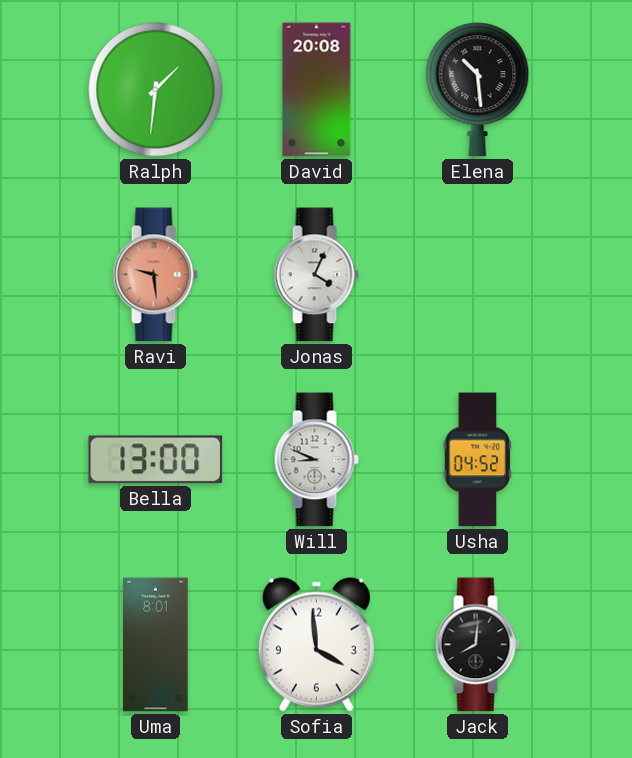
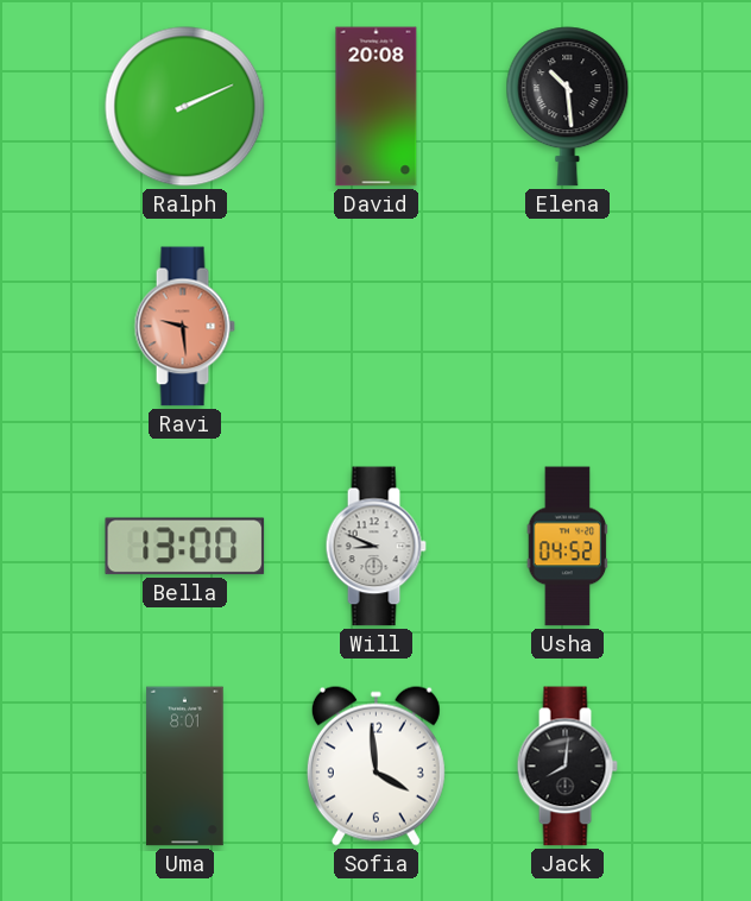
Ralph: 1:31 -> 2:11
Jonas: 4:04 -> none
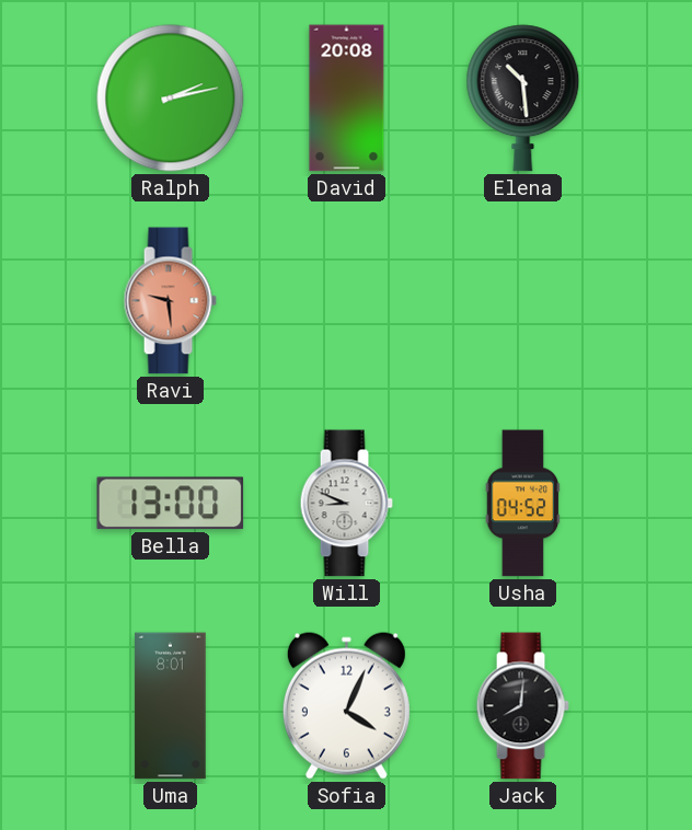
Ralph: 2:11 -> 2:13
Sofia: 3:59 -> 4:04
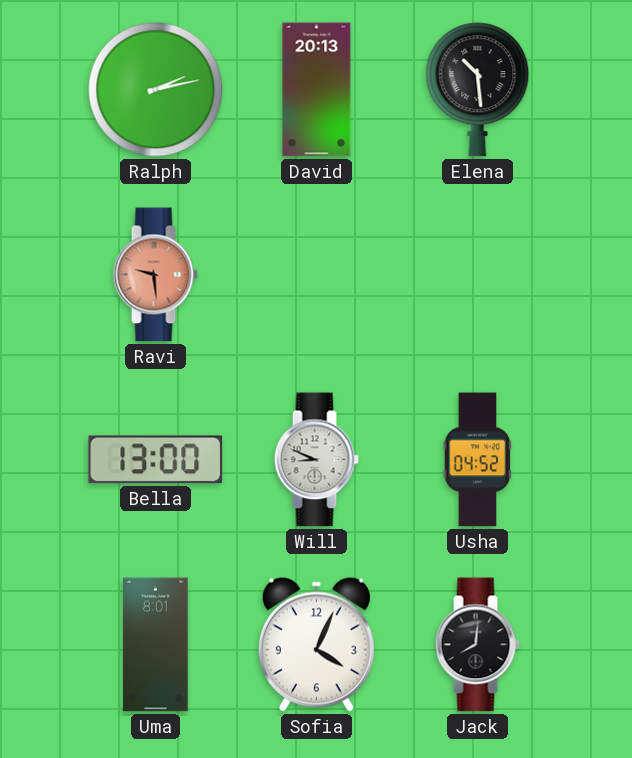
David: 20:08 -> 20:13
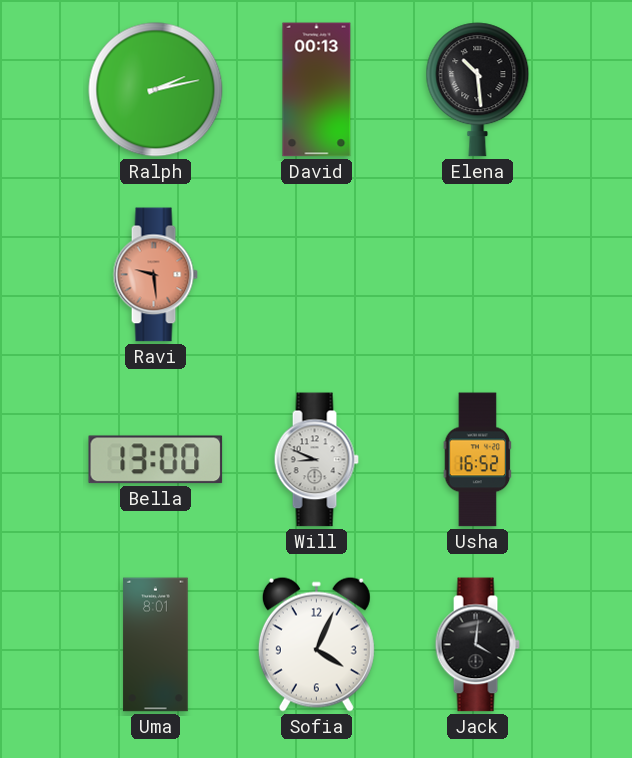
David: 20:13 -> 00:13
Usha: 04:52 -> 16:52
Jack: 8:01 -> 4:01
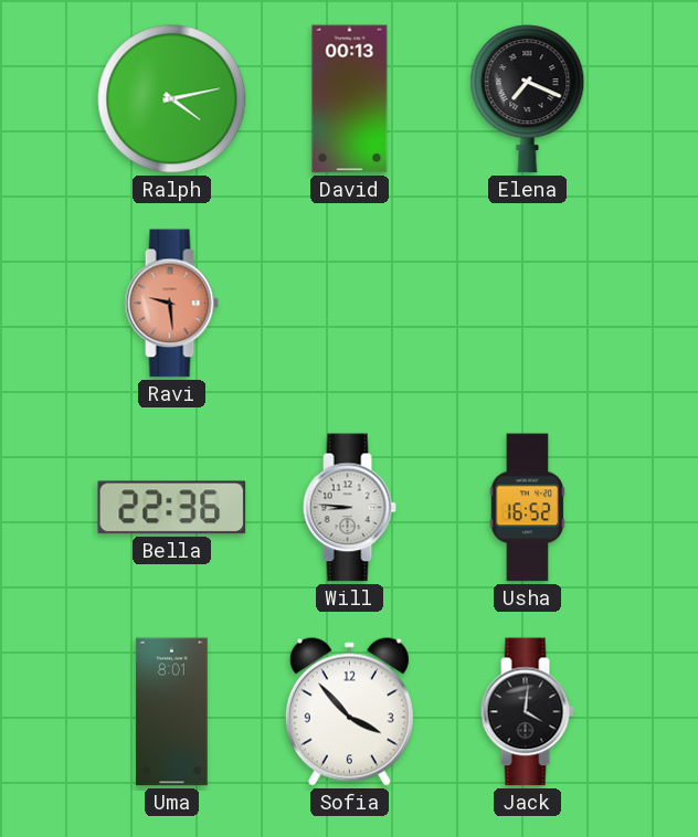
Ralph: 2:13 -> 4:13
Elena: 10:29 -> 7:19
Bella: 13:00 -> 22:36
Will: 8:49 -> 8:46
Sofia: 4:04 -> 3:53
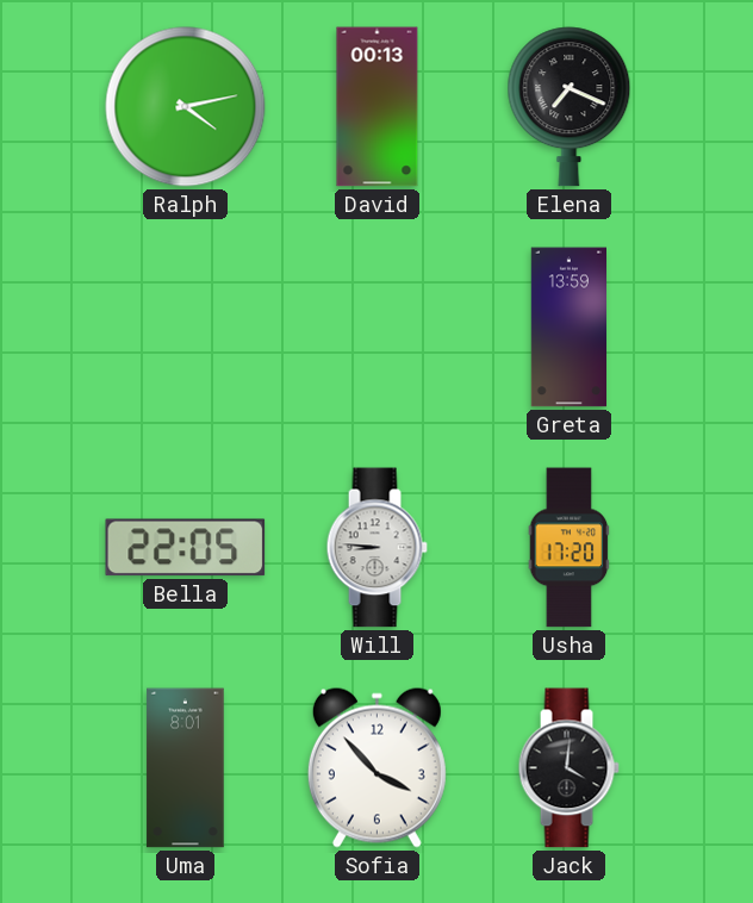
Ravi: 9:29 -> none
Greta: none -> 13:59
Bella: 22:36 -> 22:05
Usha: 16:52 -> 17:20
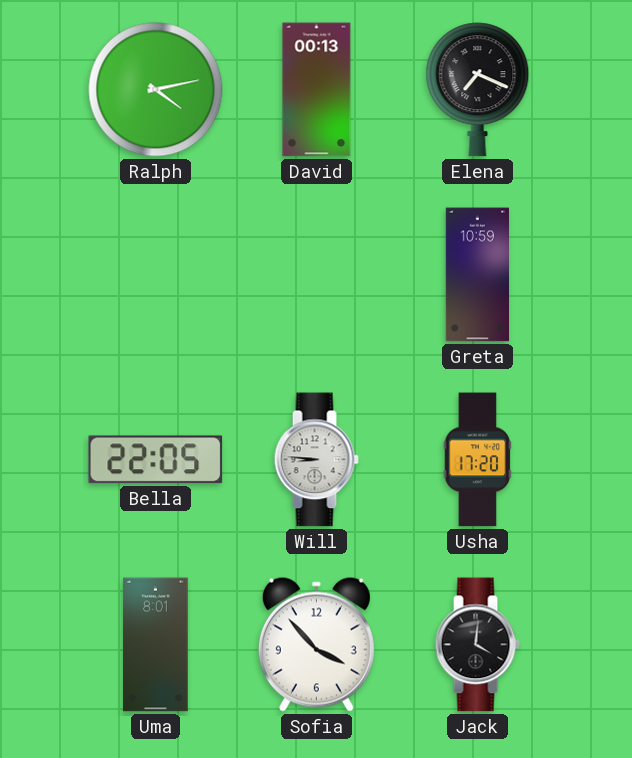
Greta: 13:59 -> 10:59
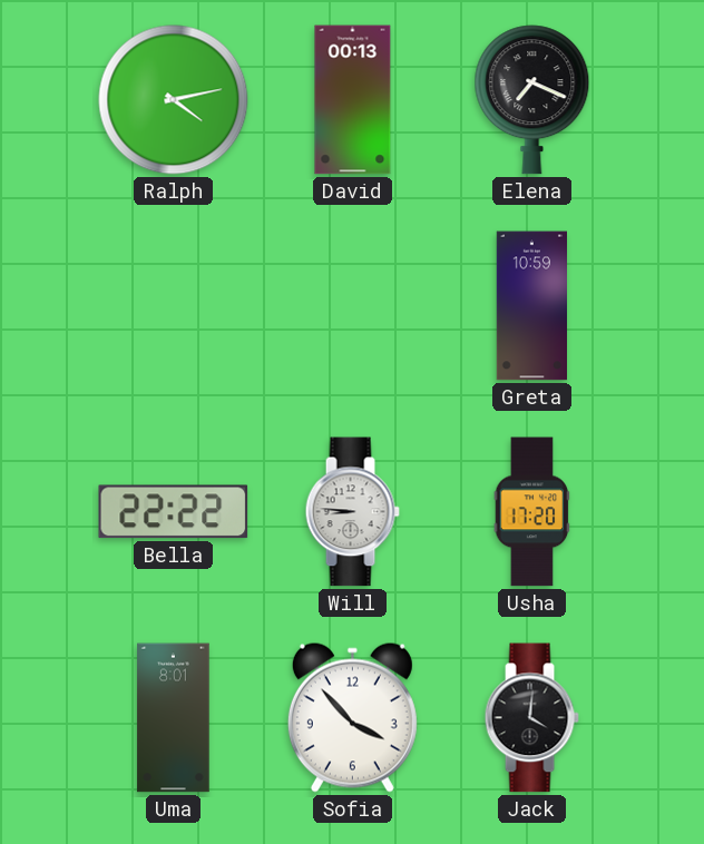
Bella: 22:05 -> 22:22
